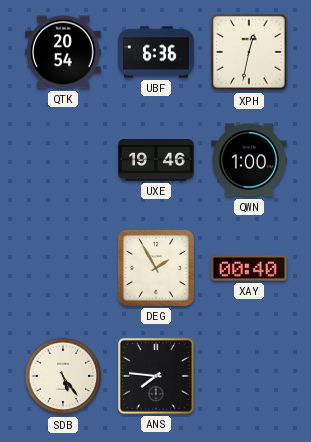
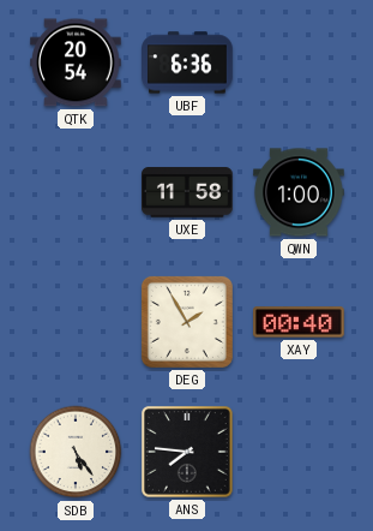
XPH: 12:32 -> none
UXE: 19:46 -> 11:58
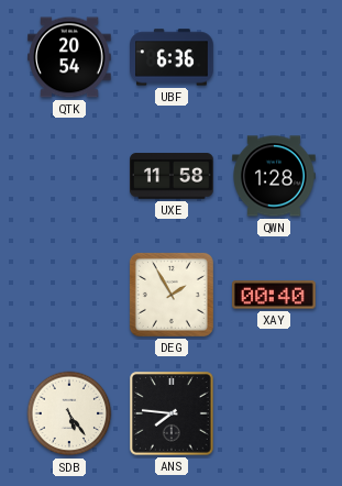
QWN: 1:00 -> 1:28
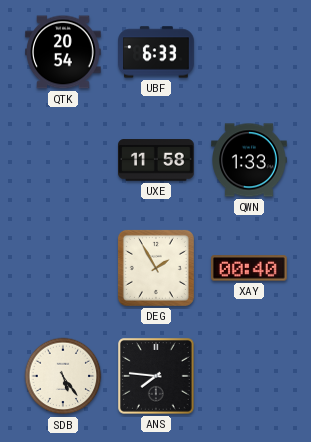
UBF: 6:36 -> 6:33
QWN: 1:28 -> 1:33
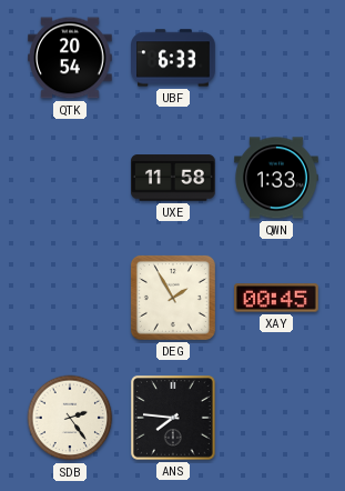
XAY: 00:40 -> 00:45
SDB: 5:24 -> 2:24
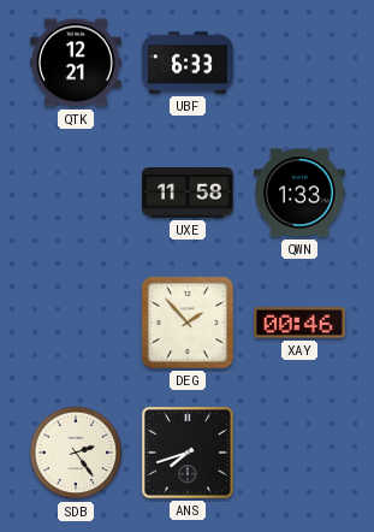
QTK: 20:54 -> 12:21
DEG: 1:55 -> 1:53
XAY: 00:45 -> 00:46
ANS: 7:46 -> 7:42
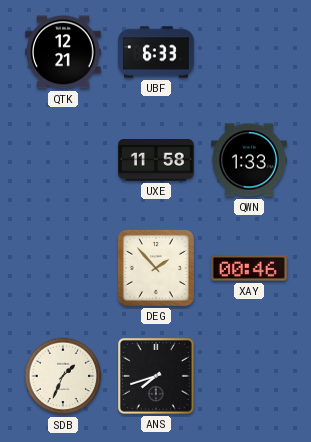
SDB: 2:24 -> 1:34
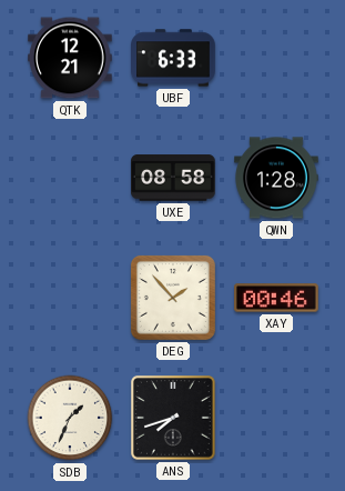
UXE: 11:58 -> 08:58
QWN: 1:33 -> 1:28
